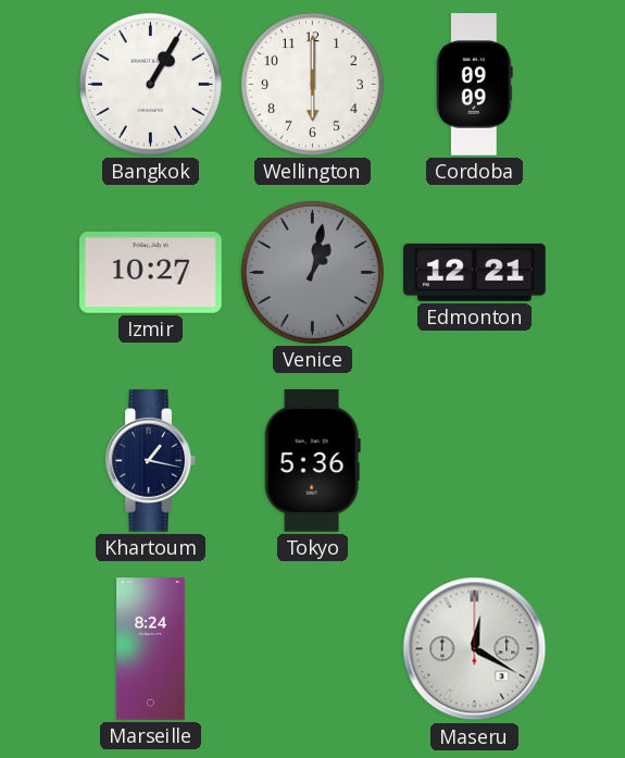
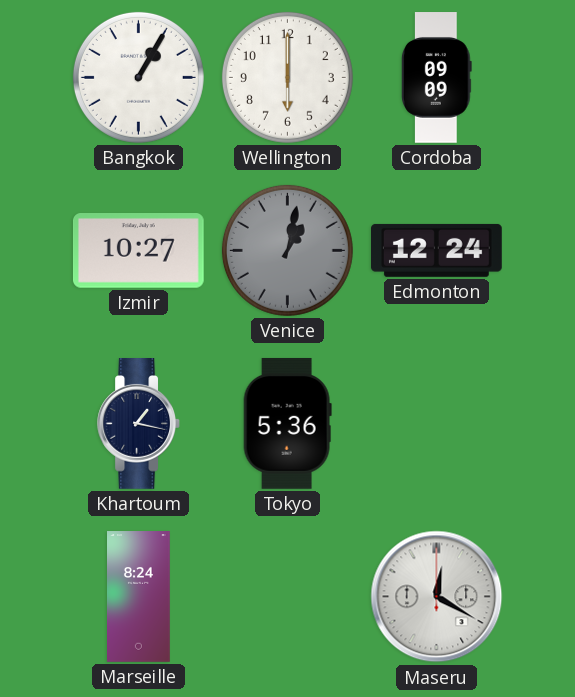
Edmonton: 12:21 -> 12:24
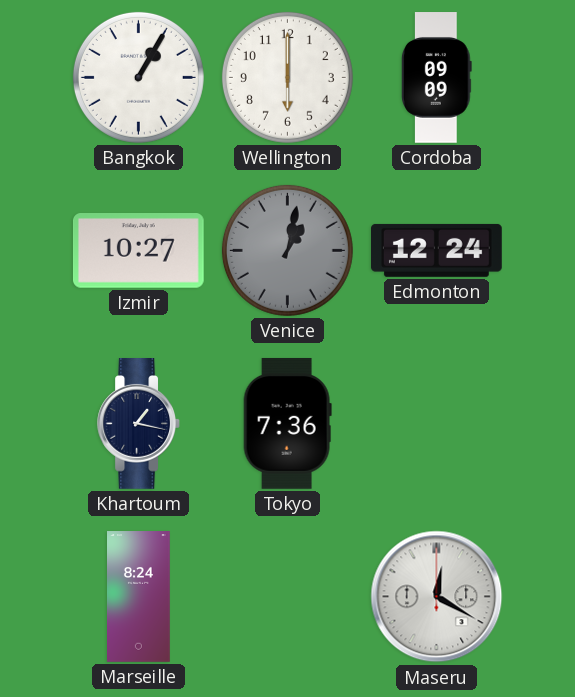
Tokyo: 5:36 -> 7:36
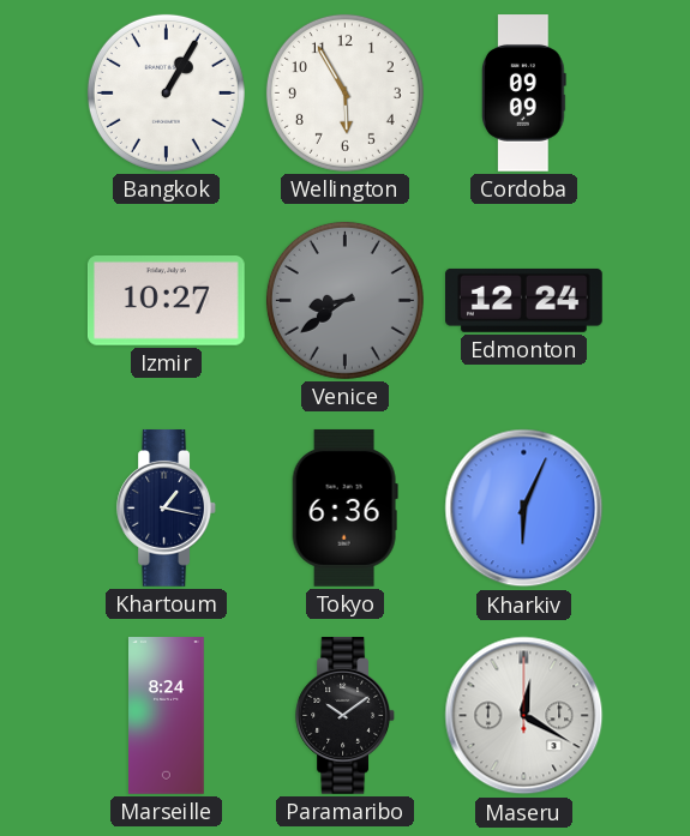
Wellington: 6:00 -> 5:55
Venice: 1:02 -> 8:39
Tokyo: 7:36 -> 6:36
Kharkiv: none -> 6:04
Paramaribo: none -> 10:09
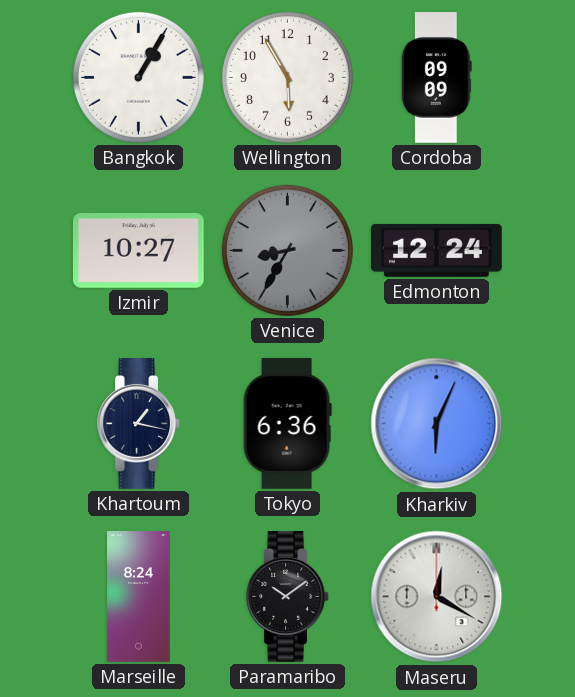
Venice: 8:39 -> 8:35
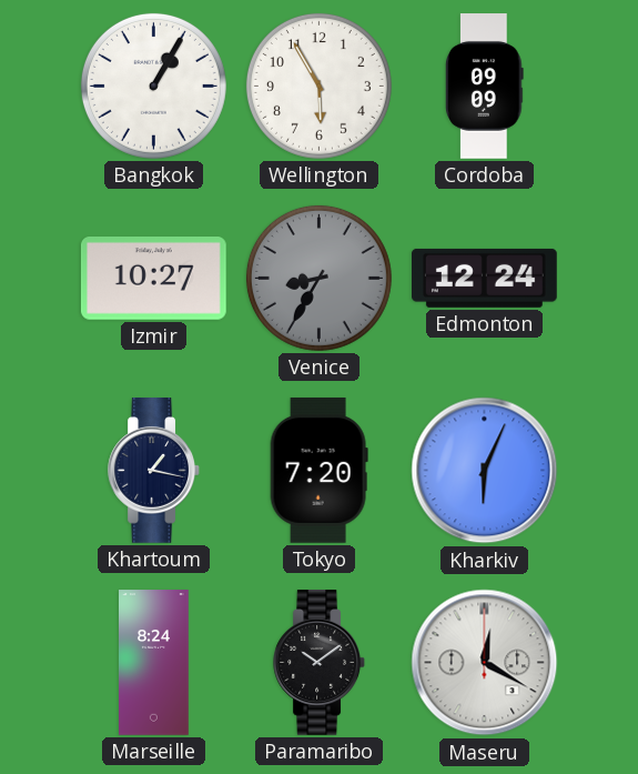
Tokyo: 6:36 -> 7:20
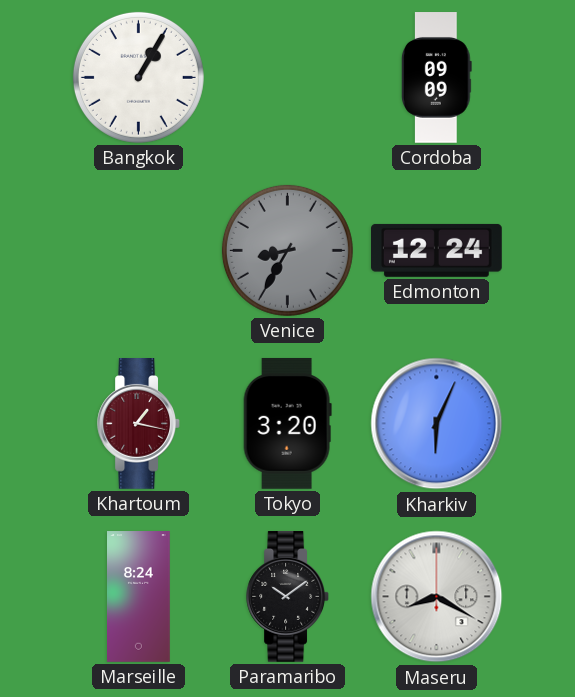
Wellington: 5:55 -> none
Izmir: 10:27 -> none
Khartoum dial: navy -> burgundy
Tokyo: 7:20 -> 3:20
Maseru: 12:20 -> 8:20
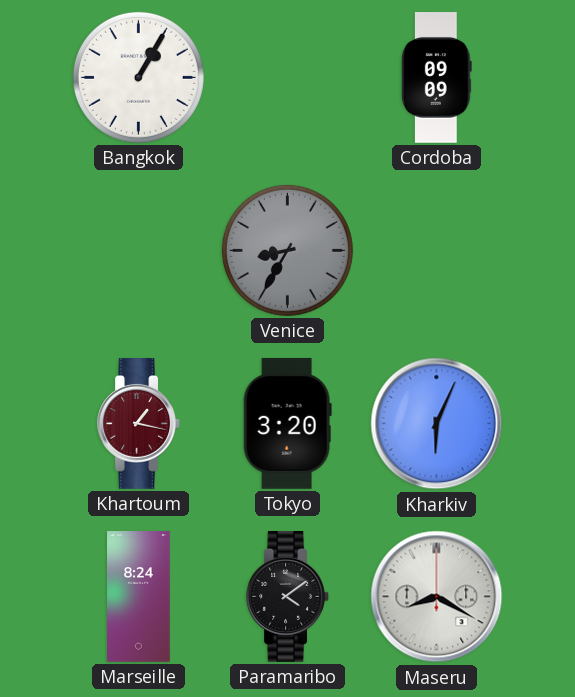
Edmonton: 12:24 -> none
Paramaribo: 10:09 -> 4:09
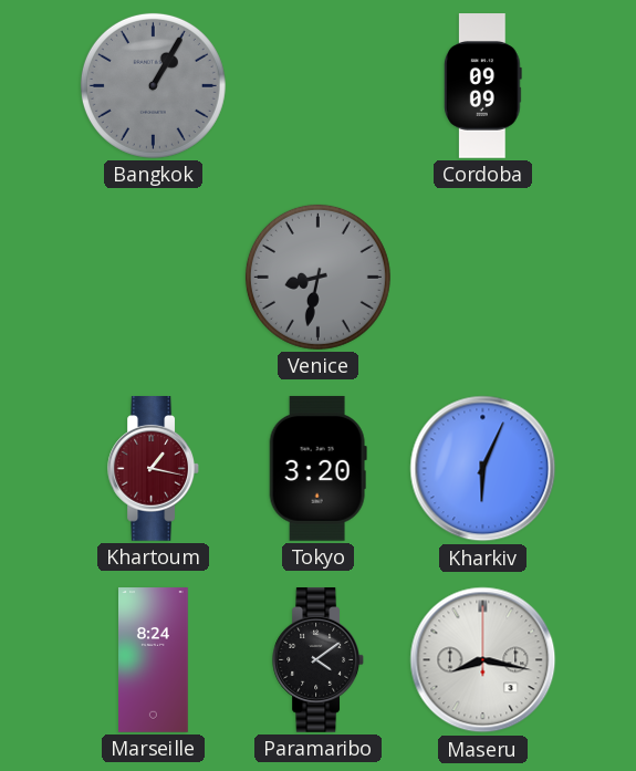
Bangkok dial: white -> grey
Venice: 8:35 -> 8:32
Maseru: 8:20 -> 8:17
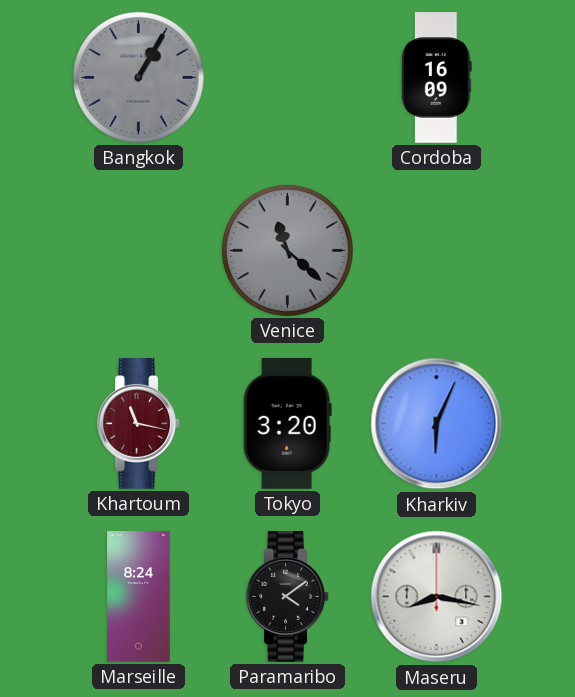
Cordoba: 09:09 -> 16:09
Venice: 8:32 -> 11:22
Khartoum: 1:17 -> 11:17
